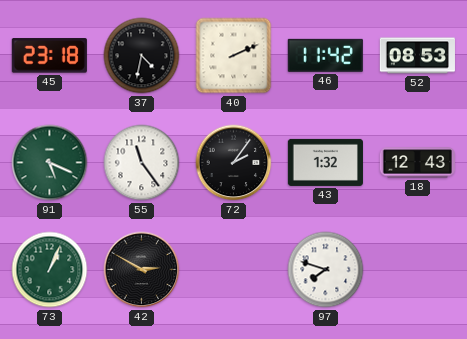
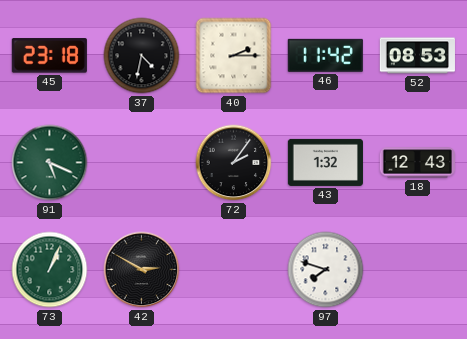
40: 2:11 -> 2:15
55: 11:24 -> none
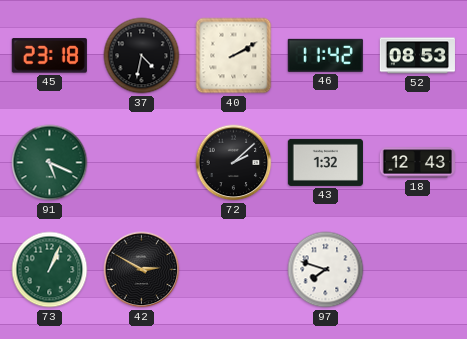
40: 2:15 -> 2:10
72: 2:06 -> 2:08
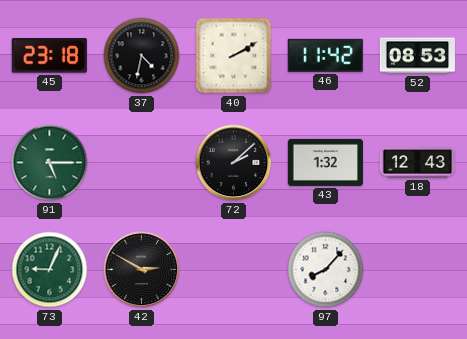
91: 5:19 -> 5:15
73: 1:04 -> 9:04
97: 7:48 -> 8:07
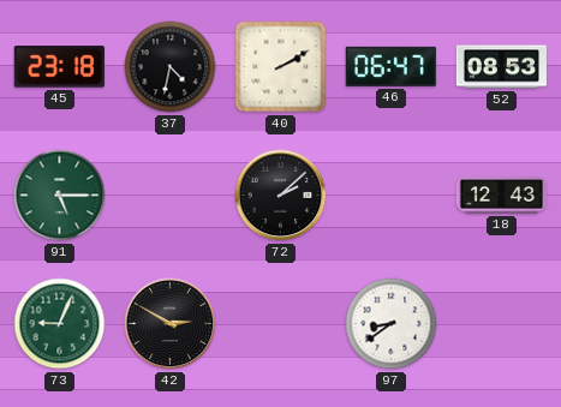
46: 11:42 -> 06:47
43: 1:32 -> none
97: 8:07 -> 8:39
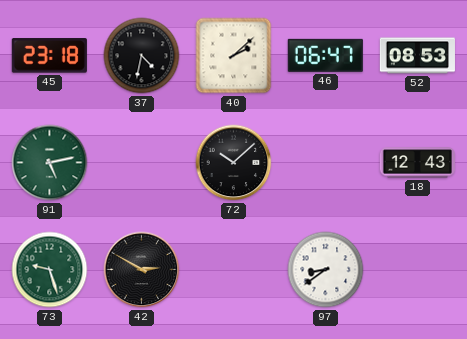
40: 2:10 -> 2:08
91: 5:15 -> 5:13
72: 2:08 -> 10:08
73: 9:04 -> 9:27
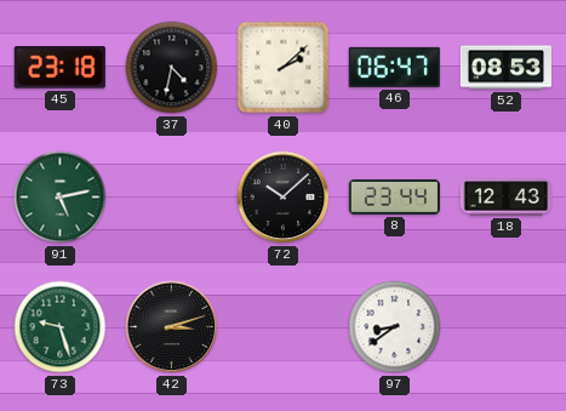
8: none -> 23:44
42: 2:50 -> 3:12
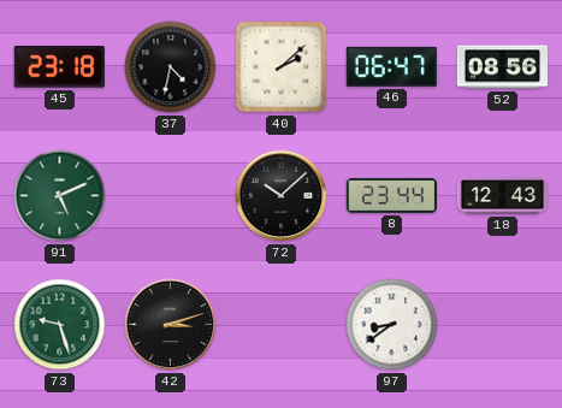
52: 08:53 -> 08:56
91: 5:13 -> 5:11
